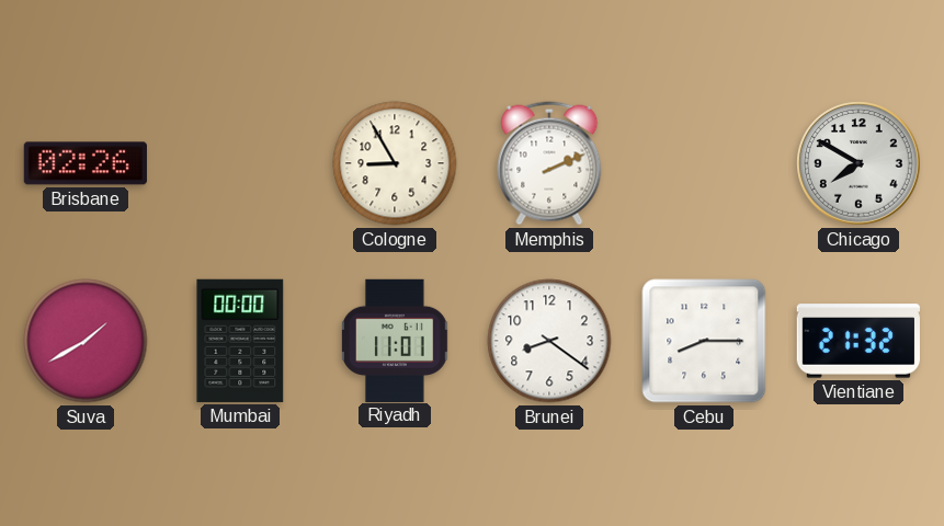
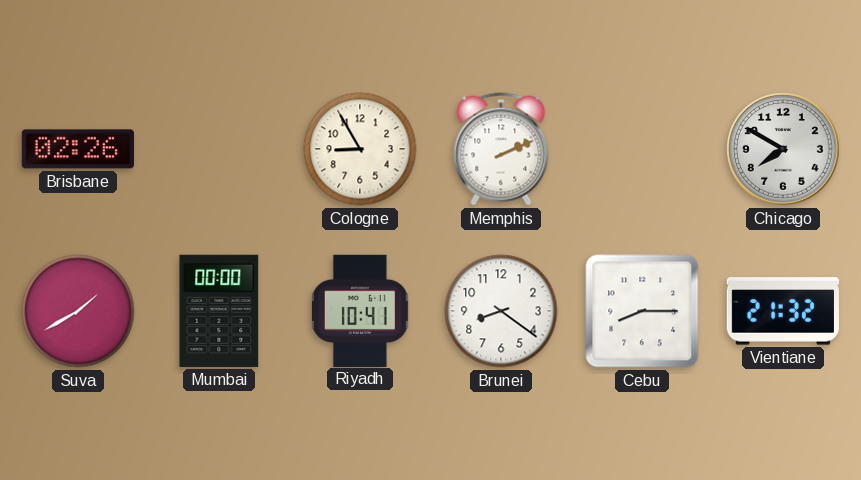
Riyadh: 11:01 -> 10:41
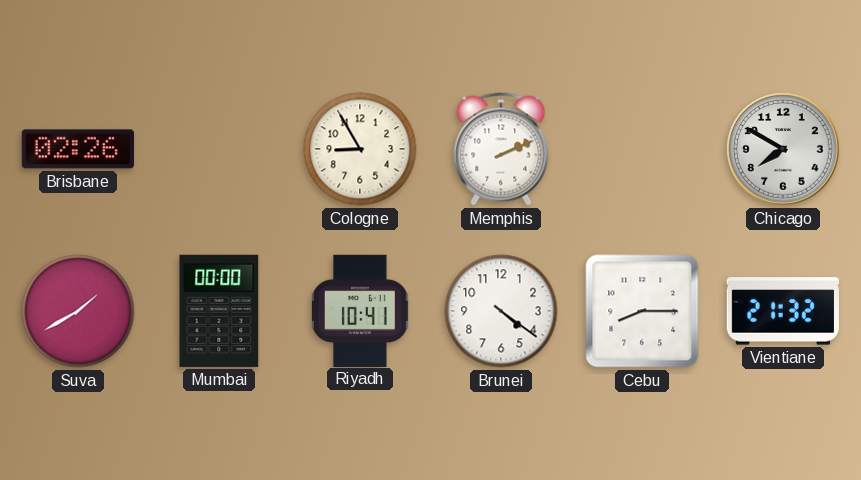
Brunei: 8:21 -> 4:21
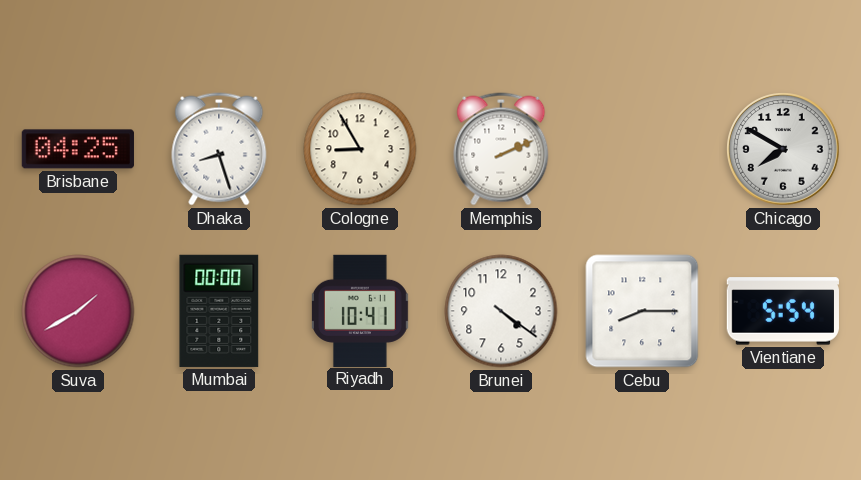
Brisbane: 02:26 -> 04:25
Dhaka: none -> 8:27
Vientiane: 21:32 -> 5:54
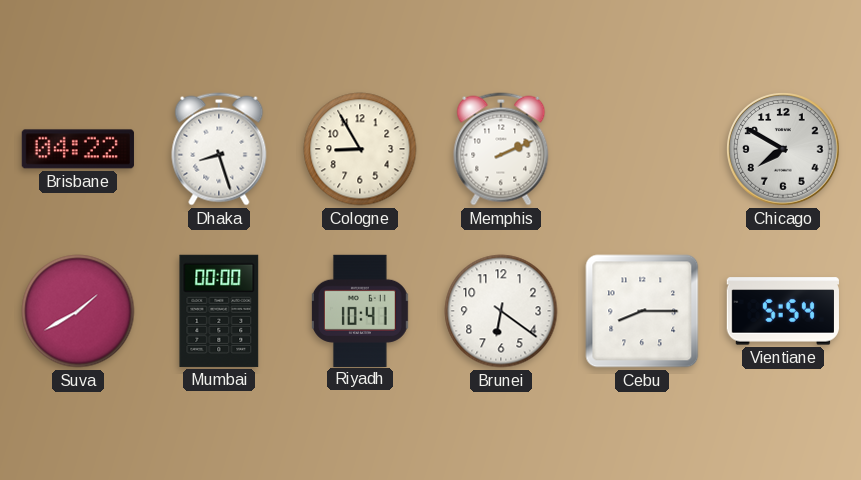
Brisbane: 04:25 -> 04:22
Brunei: 4:21 -> 6:21
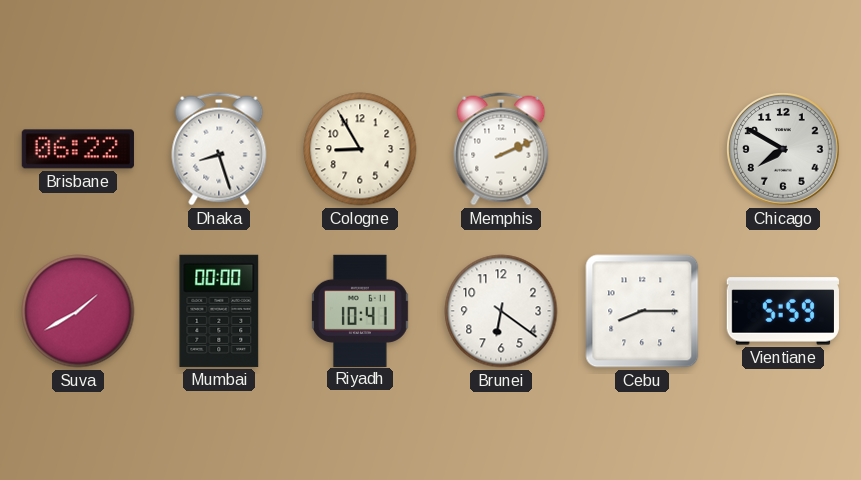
Brisbane: 04:22 -> 06:22
Vientiane: 5:54 -> 5:59
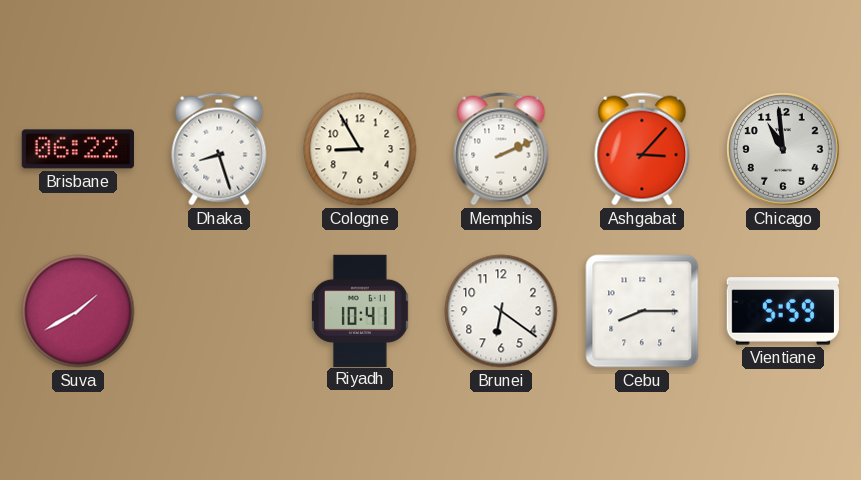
Ashgabat: none -> 3:07
Chicago: 7:50 -> 10:59
Mumbai: 00:00 -> none
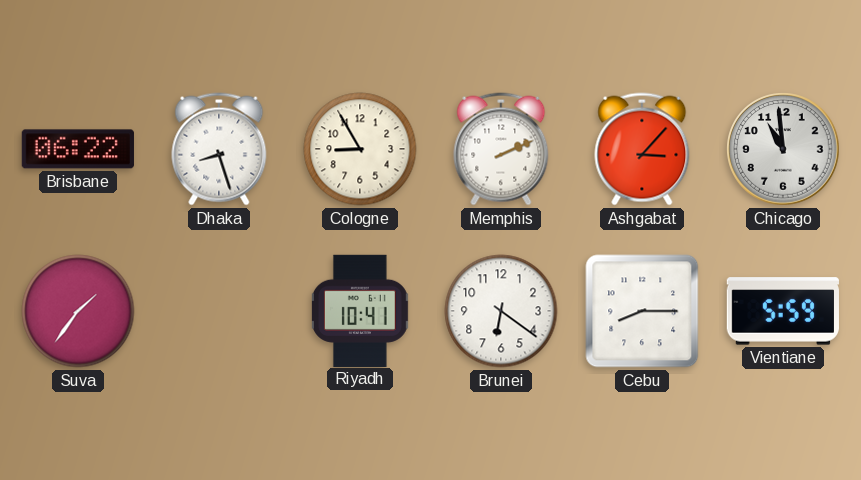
Suva: 1:40 -> 1:36
